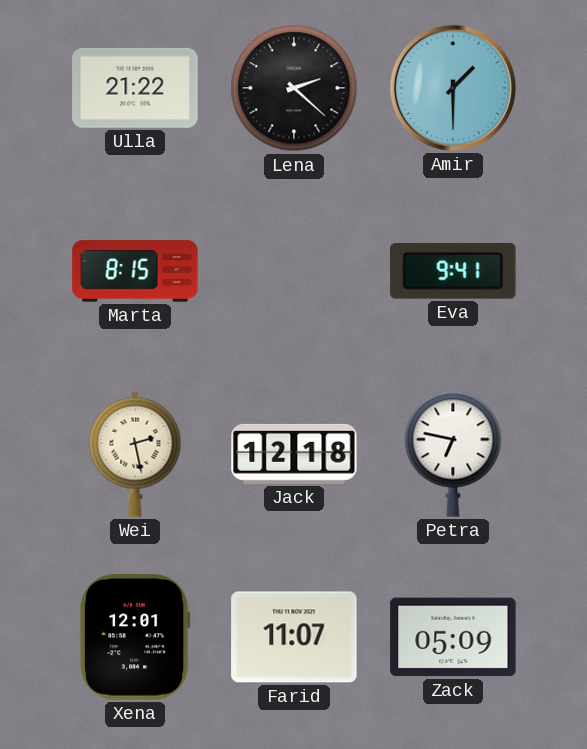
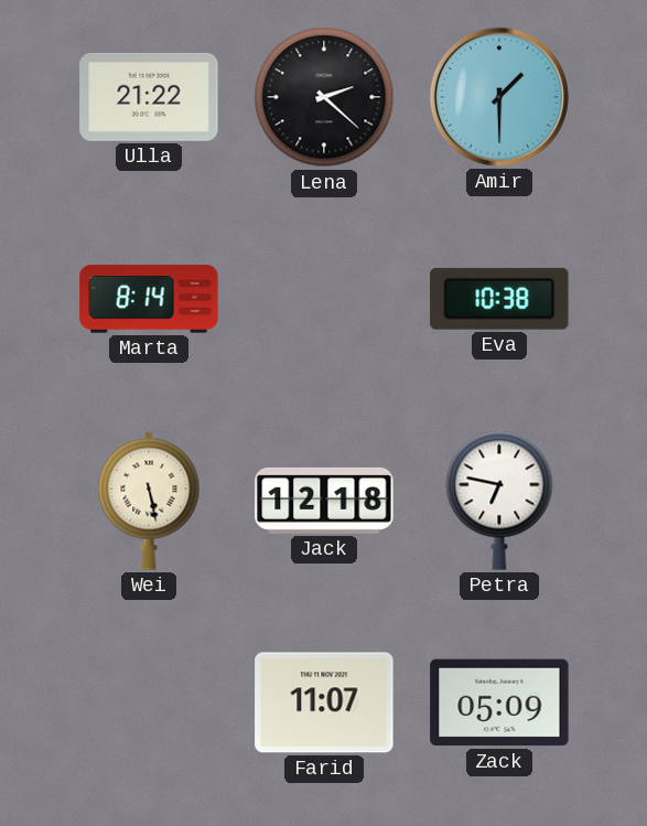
Marta: 8:15 -> 8:14
Eva: 9:41 -> 10:38
Wei: 2:28 -> 5:28
Xena: 12:01 -> none
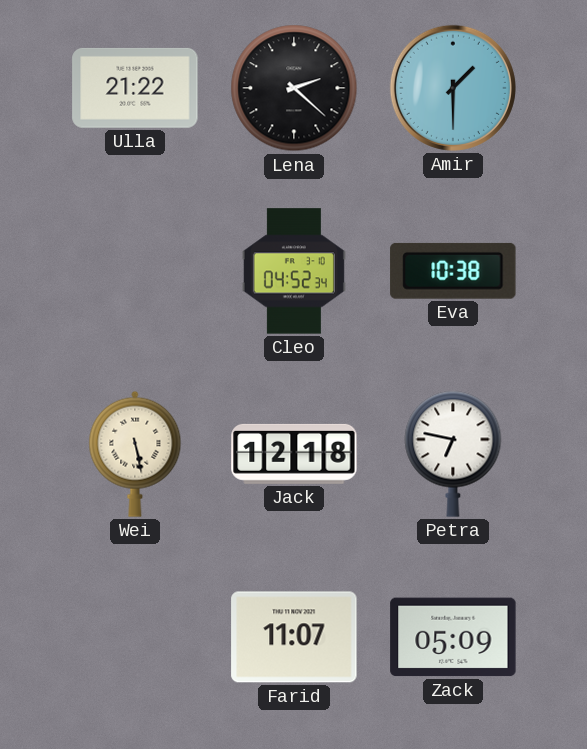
Marta: 8:14 -> none
Cleo: none -> 04:52
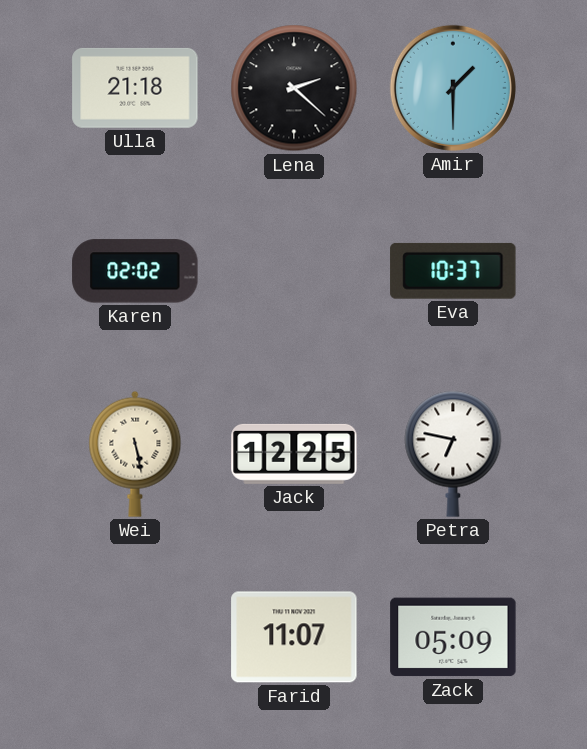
Ulla: 21:22 -> 21:18
Karen: none -> 02:02
Cleo: 04:52 -> none
Eva: 10:38 -> 10:37
Jack: 12:18 -> 12:25
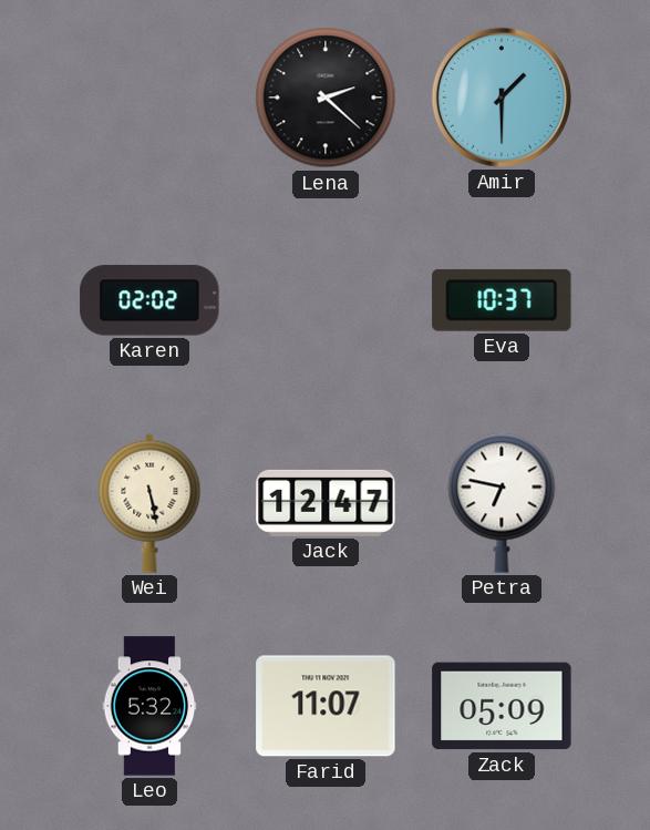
Ulla: 21:18 -> none
Jack: 12:25 -> 12:47
Leo: none -> 5:32
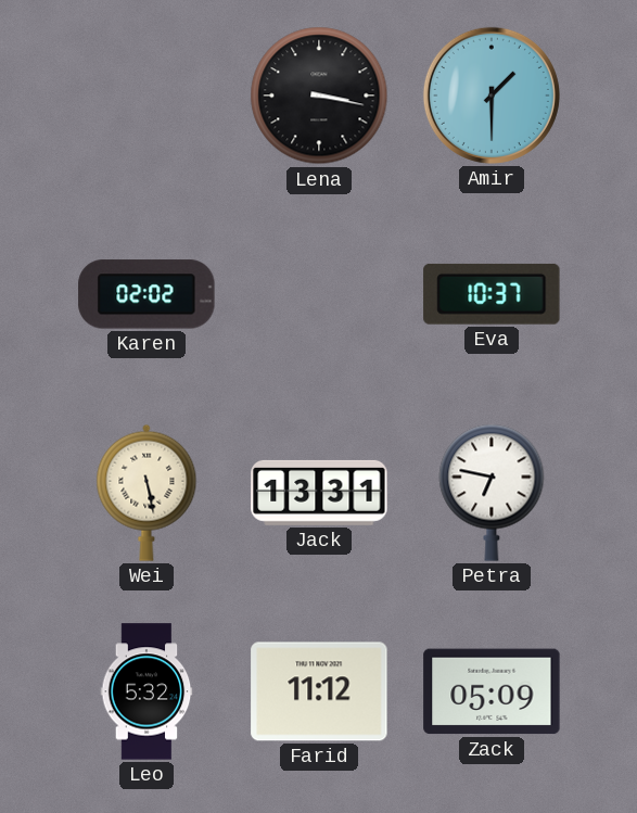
Lena: 2:22 -> 3:17
Jack: 12:47 -> 13:31
Farid: 11:07 -> 11:12
